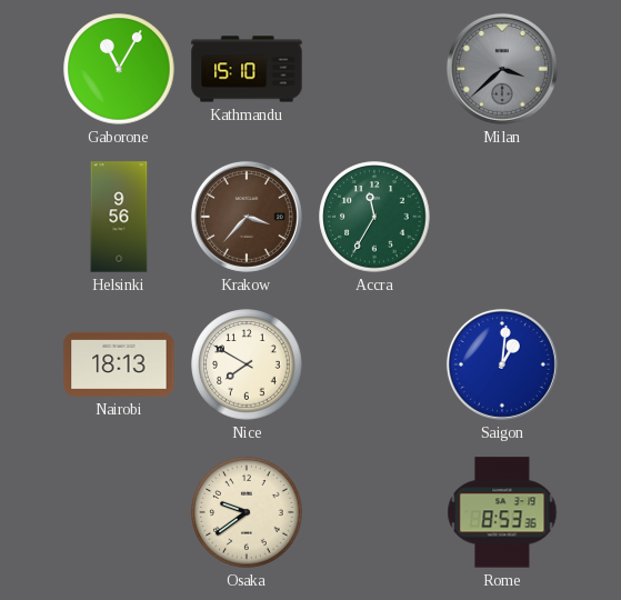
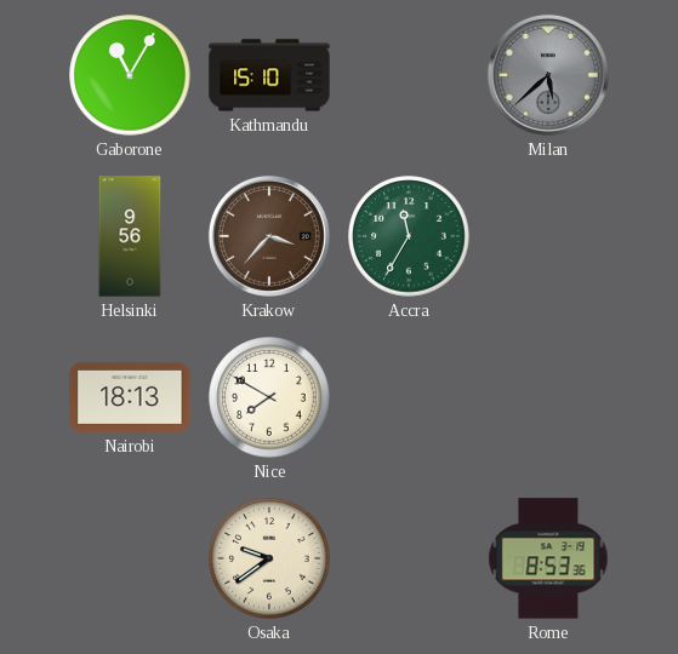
Milan: 3:38 -> 5:38
Saigon: 1:01 -> none
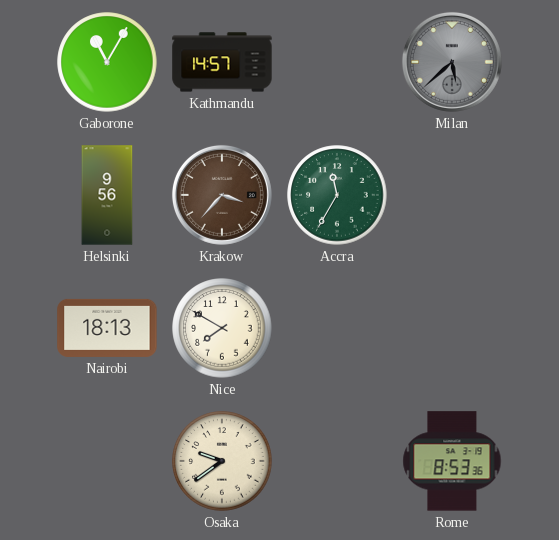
Kathmandu: 15:10 -> 14:57
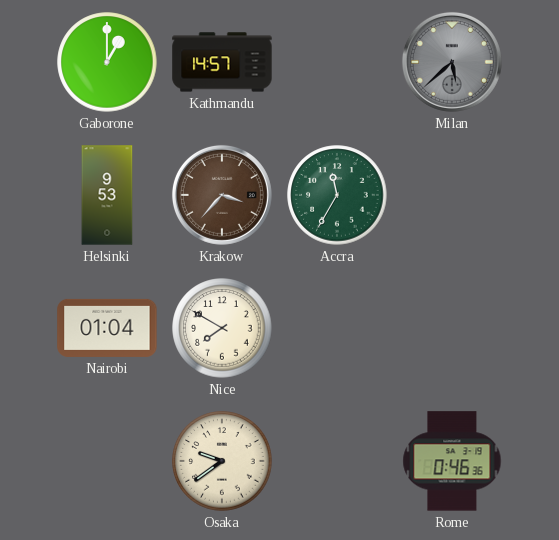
Gaborone: 11:05 -> 1:00
Helsinki: 9:56 -> 9:53
Nairobi: 18:13 -> 01:04
Rome: 8:53 -> 0:46
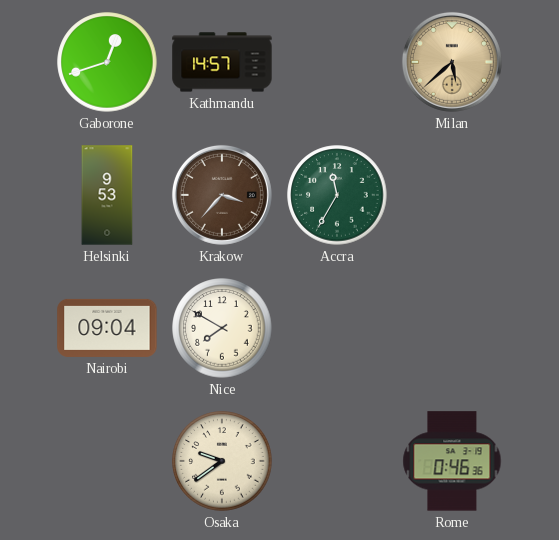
Gaborone: 1:00 -> 12:42
Milan dial: grey -> champagne
Nairobi: 01:04 -> 09:04
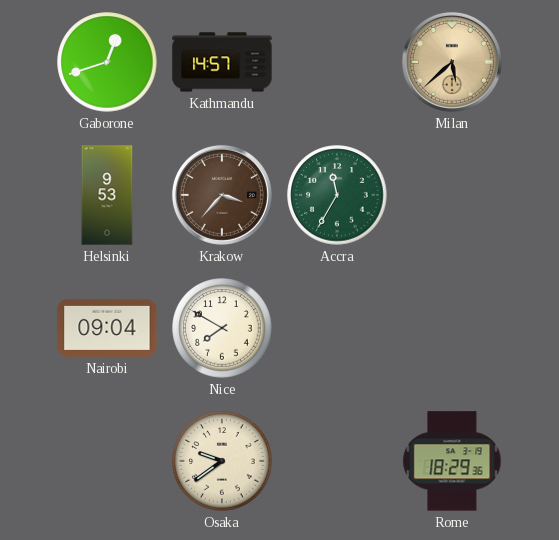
Rome: 0:46 -> 18:29
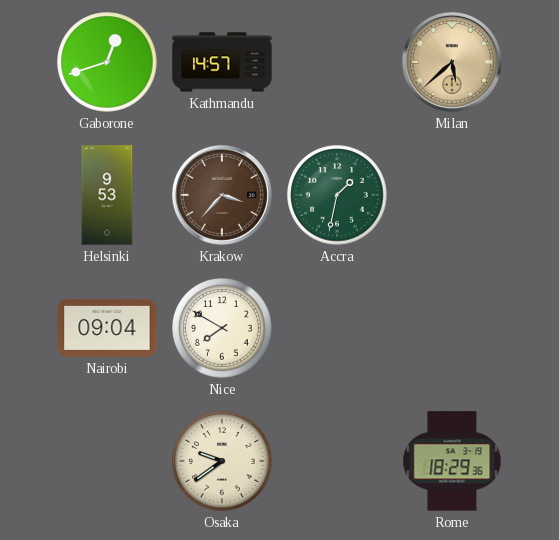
Accra: 11:35 -> 1:32
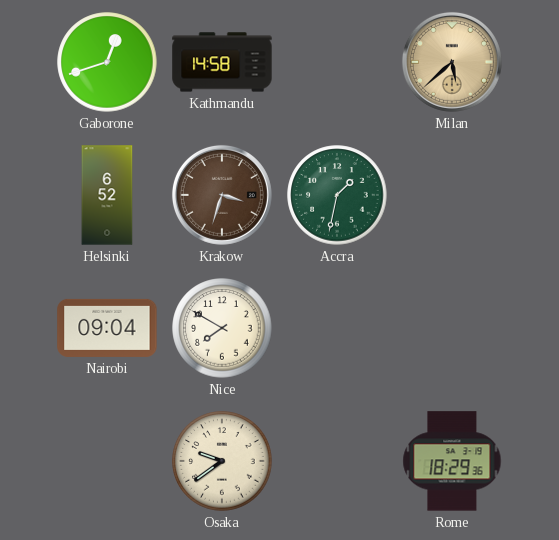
Kathmandu: 14:57 -> 14:58
Helsinki: 9:53 -> 6:52
Krakow: 3:37 -> 3:33
